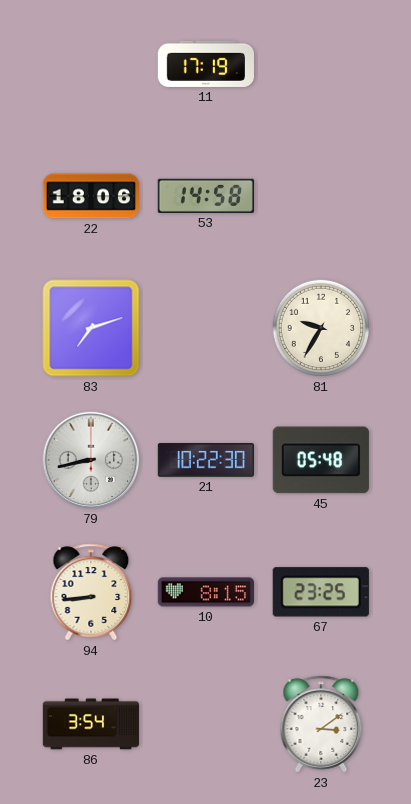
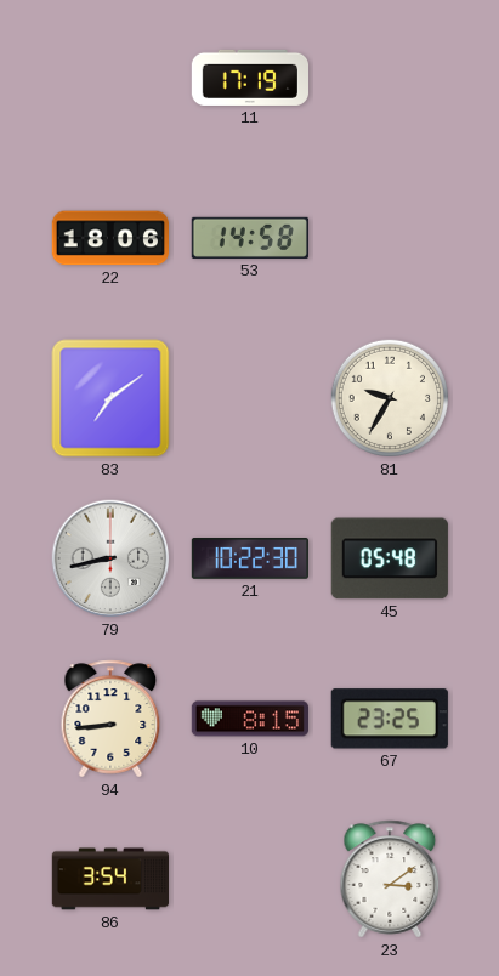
83: 7:12 -> 7:09
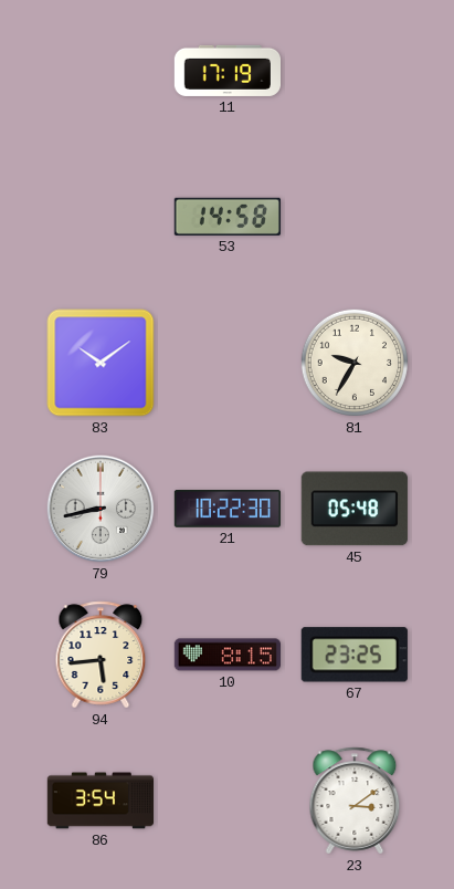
22: 18:06 -> none
83: 7:09 -> 10:09
94: 8:44 -> 5:44
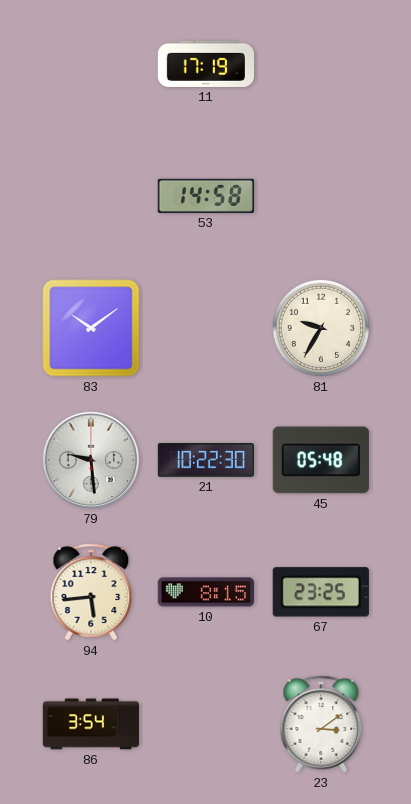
79: 8:43 -> 9:29
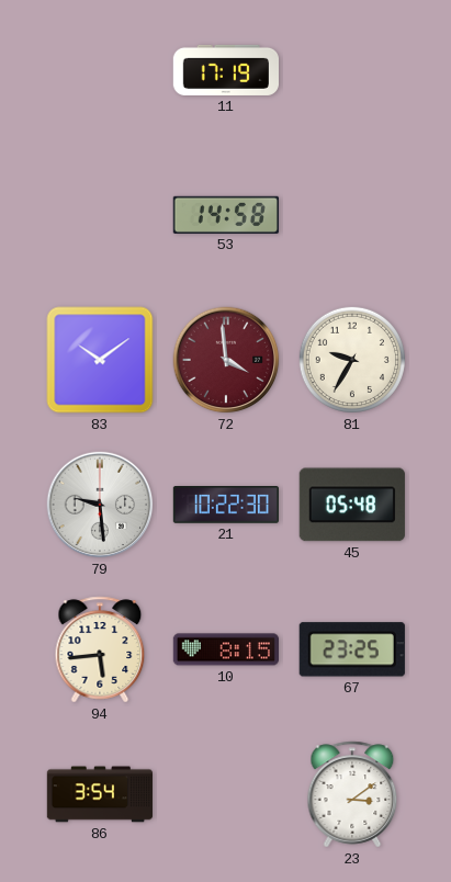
72: none -> 3:59
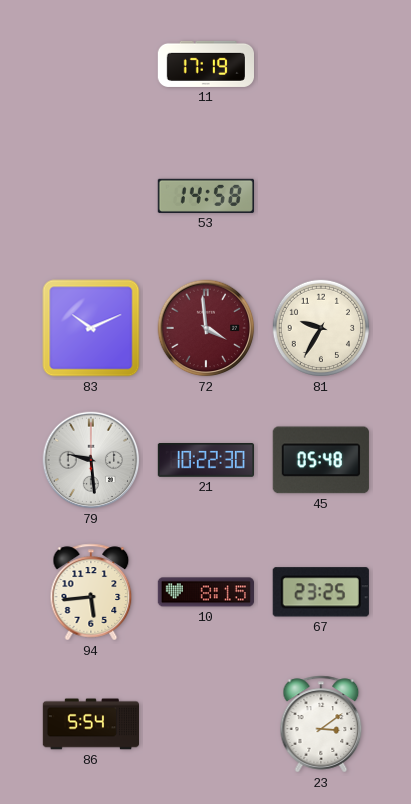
83: 10:09 -> 10:11
86: 3:54 -> 5:54
